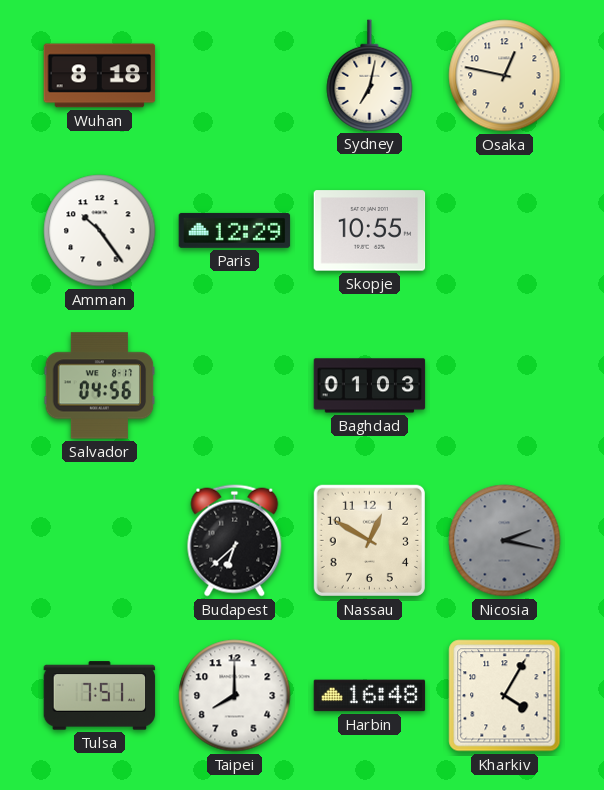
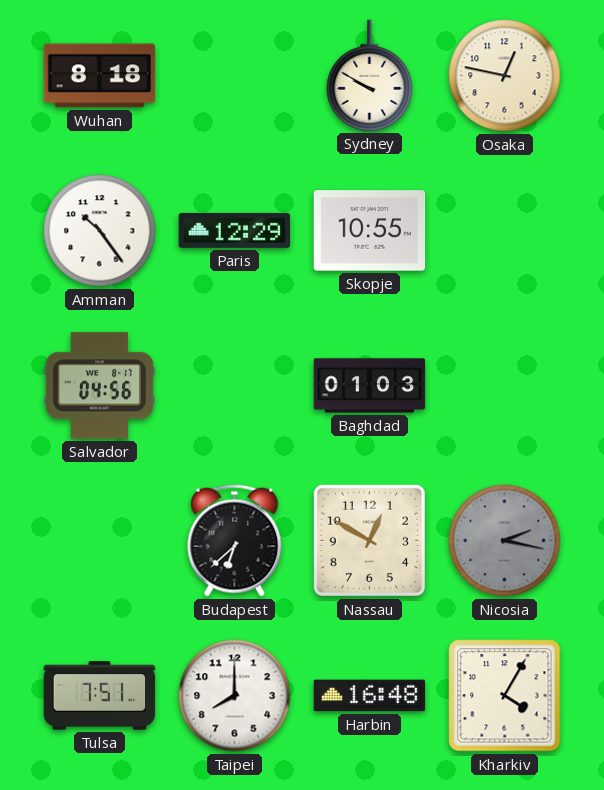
Sydney: 7:02 -> 9:50
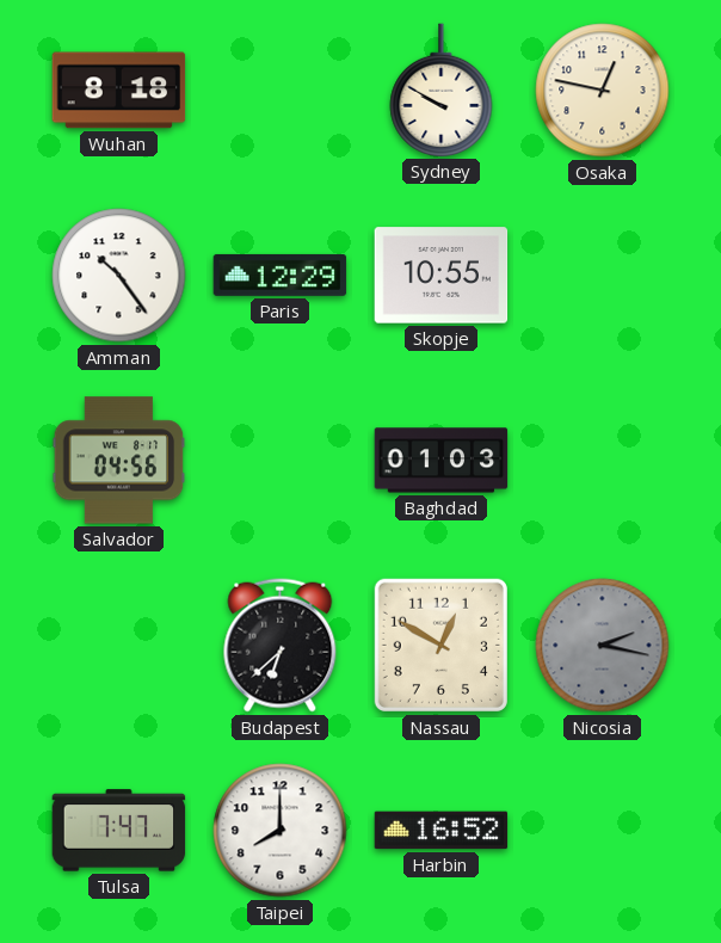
Tulsa: 7:51 -> 7:47
Harbin: 16:48 -> 16:52
Kharkiv: 4:05 -> none
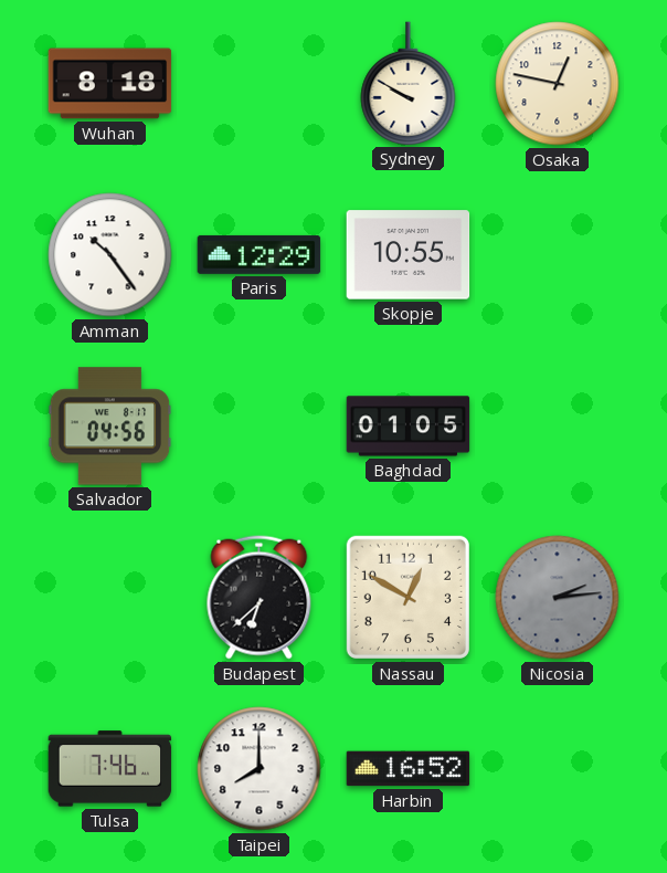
Baghdad: 01:03 -> 01:05
Nicosia: 2:17 -> 2:14
Tulsa: 7:47 -> 7:46
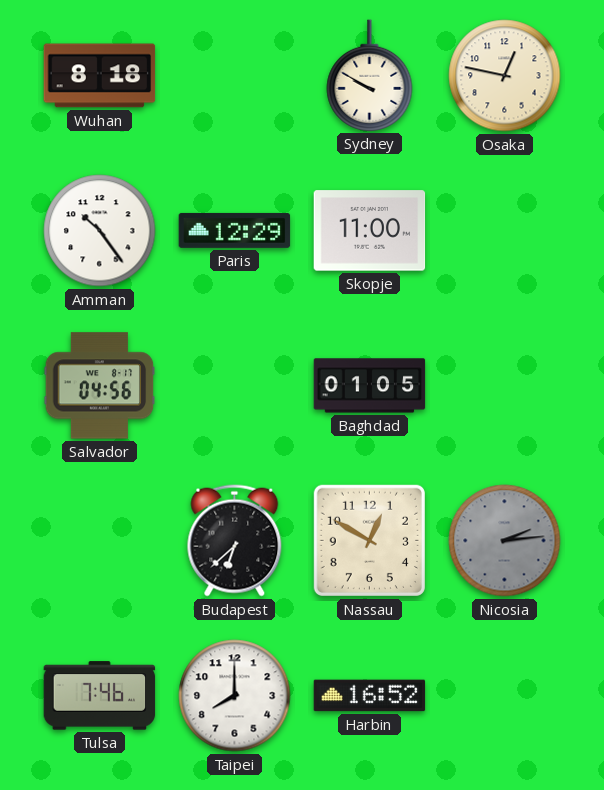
Skopje: 10:55 -> 11:00
